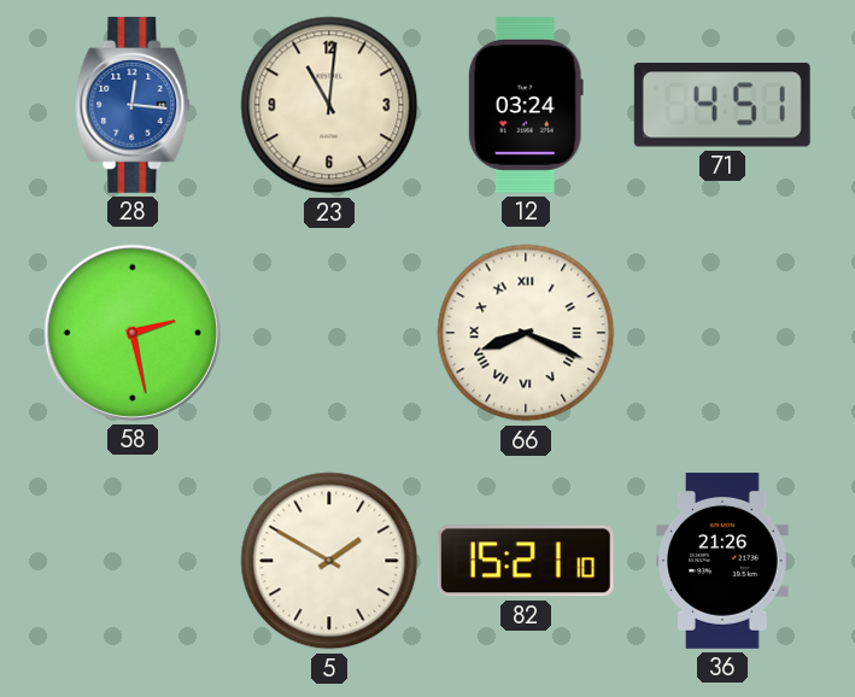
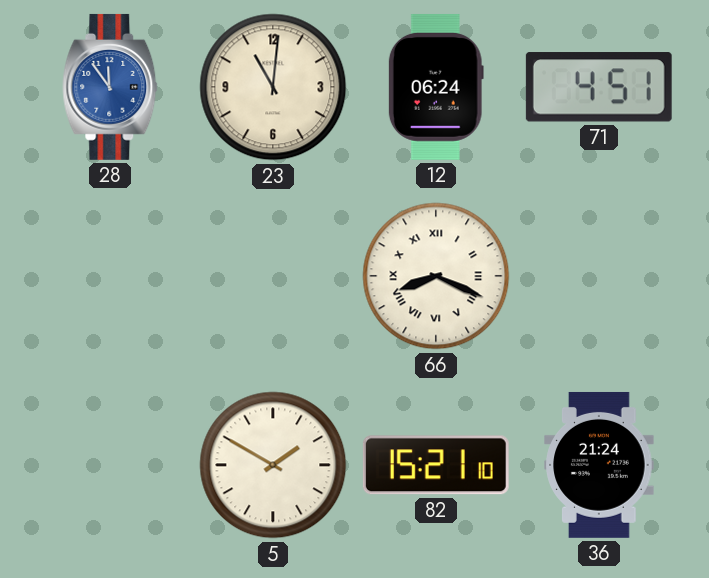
28: 12:16 -> 11:54
12: 03:24 -> 06:24
58: 2:28 -> none
36: 21:26 -> 21:24
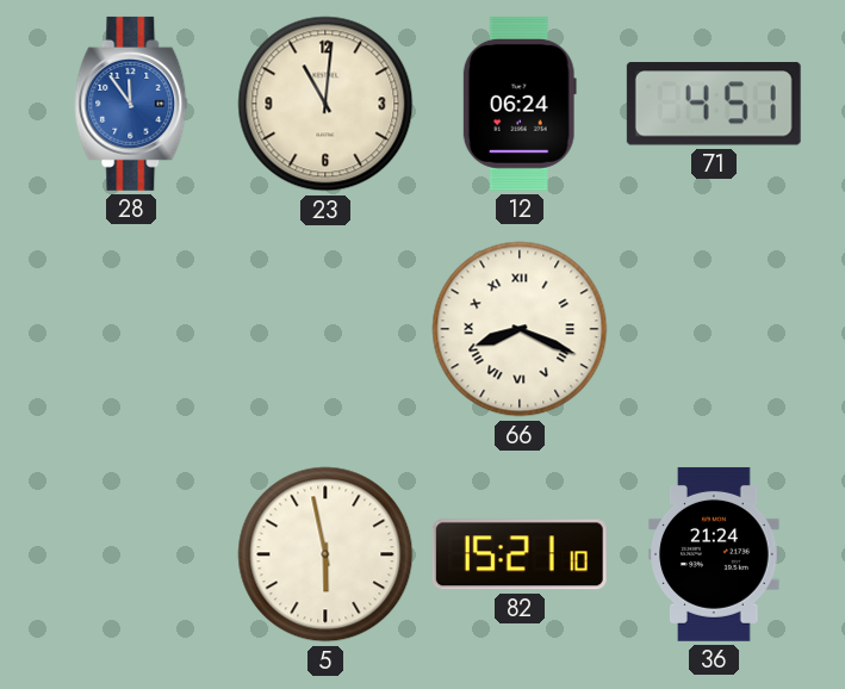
5: 1:50 -> 5:58
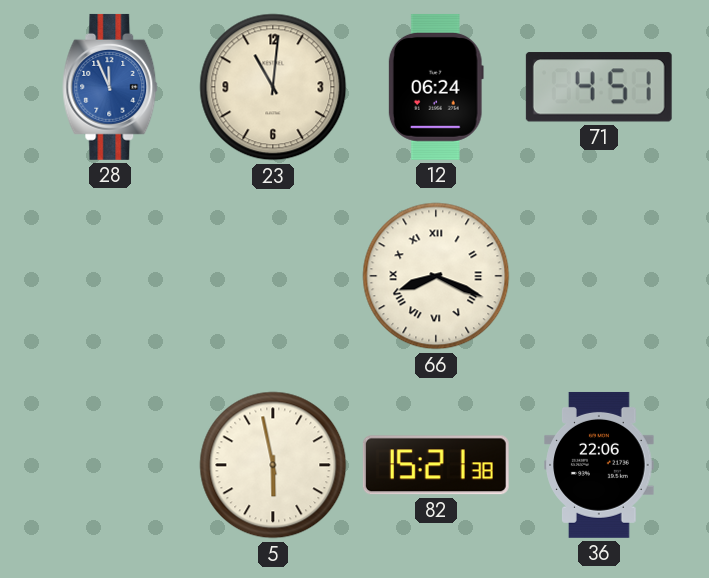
28: 11:54 -> 11:56
82: 15:21:10 -> 15:21:38
36: 21:24 -> 22:06
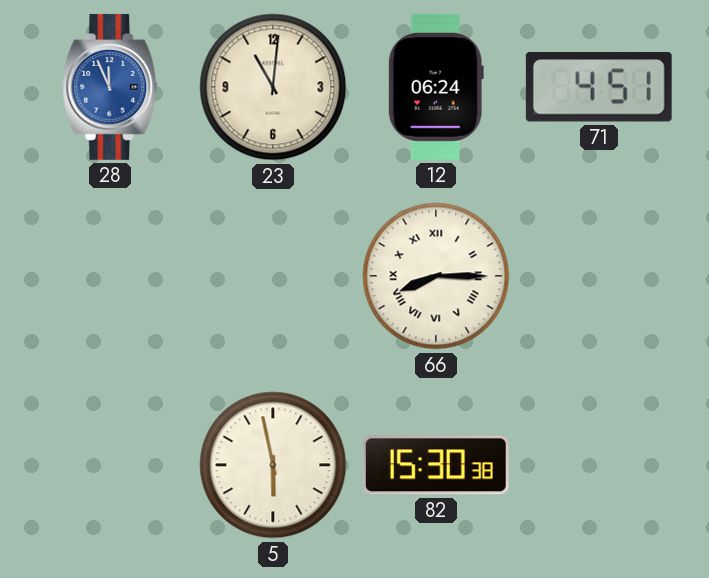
66: 8:19 -> 8:15
82: 15:21 -> 15:30
36: 22:06 -> none
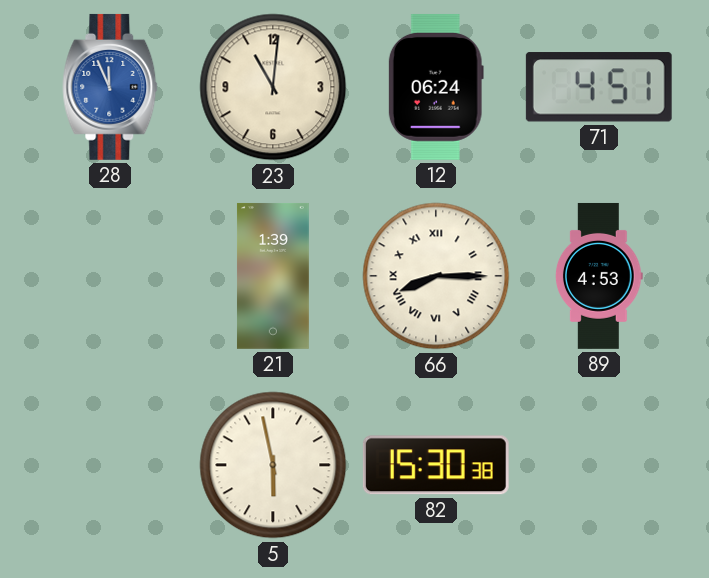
21: none -> 1:39
89: none -> 4:53
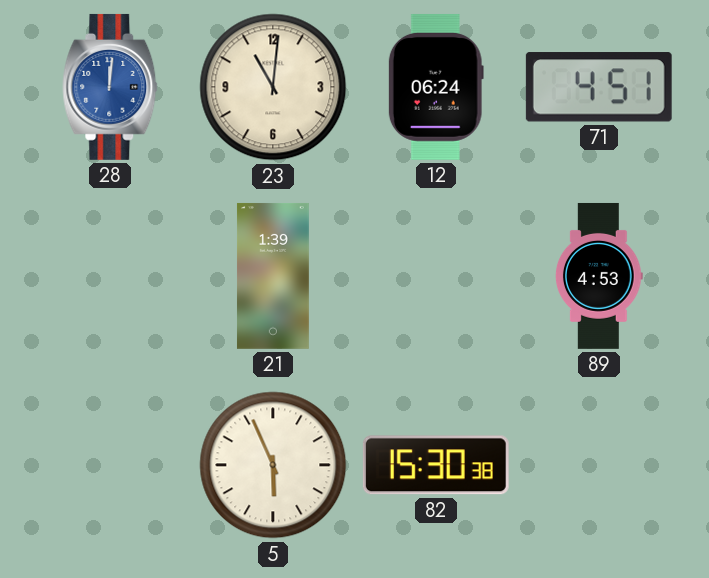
28: 11:56 -> 12:01
66: 8:15 -> none
5: 5:58 -> 5:56
